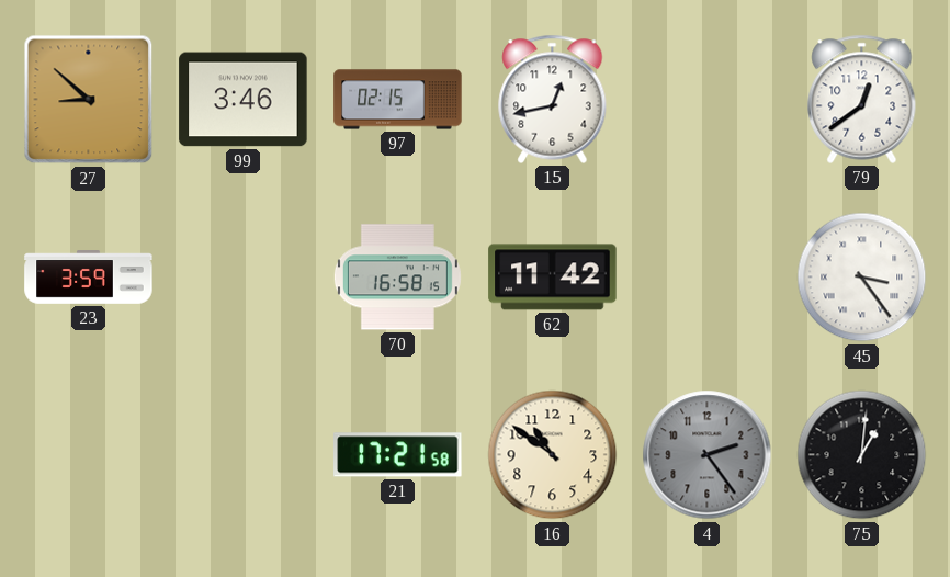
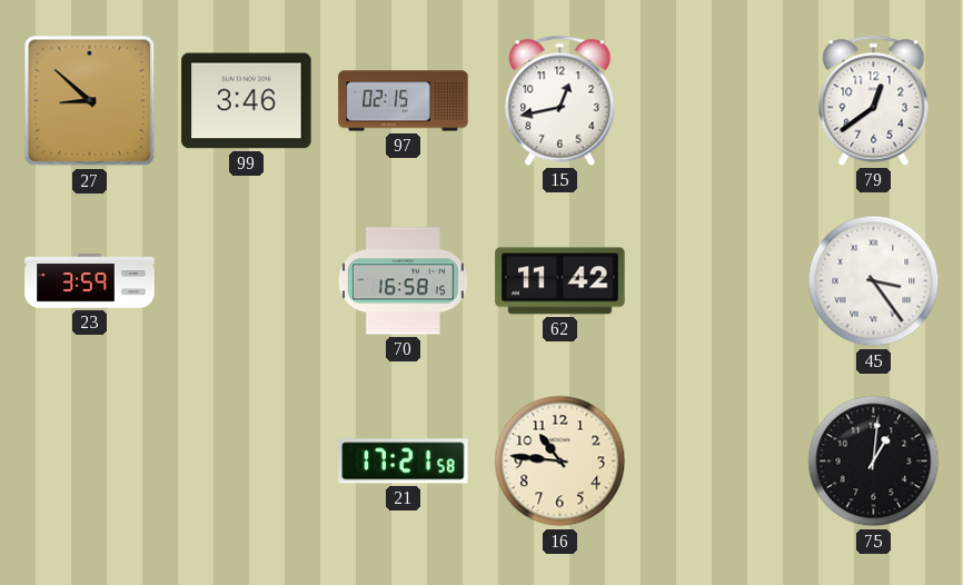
16: 10:51 -> 10:46
4: 2:24 -> none
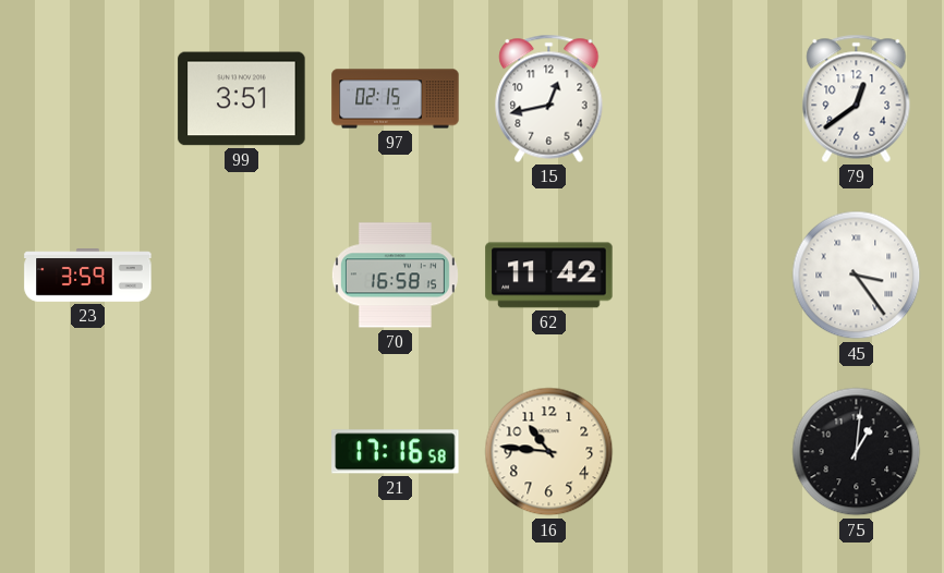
27: 8:52 -> none
99: 3:46 -> 3:51
21: 17:21 -> 17:16
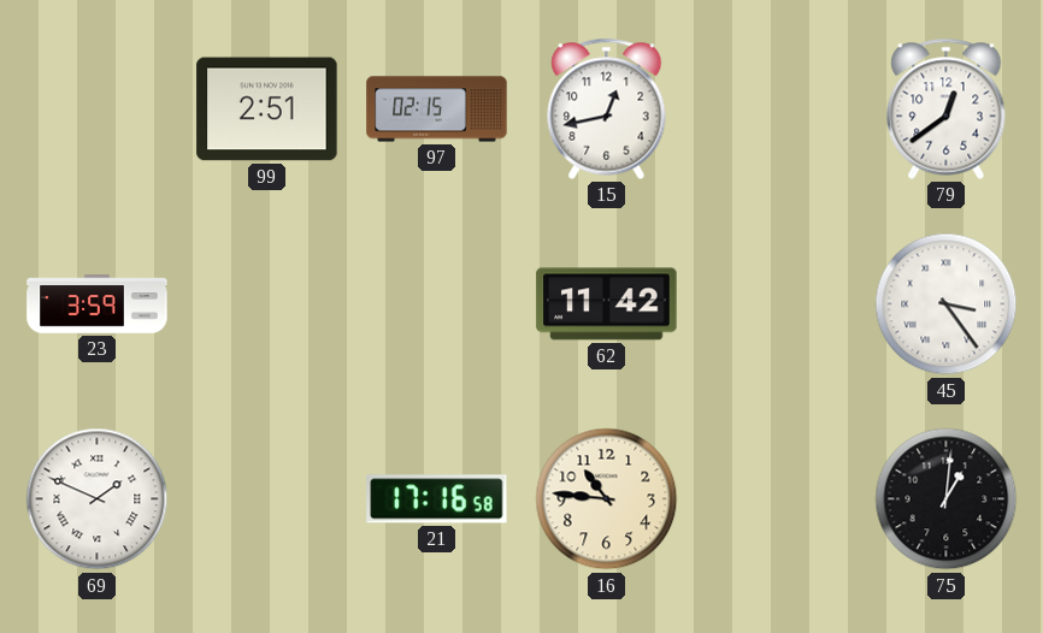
99: 3:51 -> 2:51
70: 16:58 -> none
69: none -> 1:49
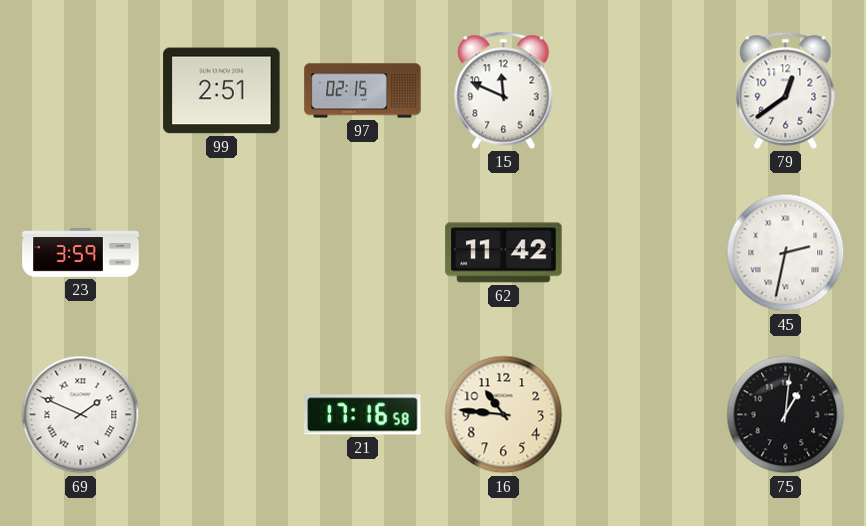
15: 12:43 -> 11:49
45: 3:24 -> 2:32
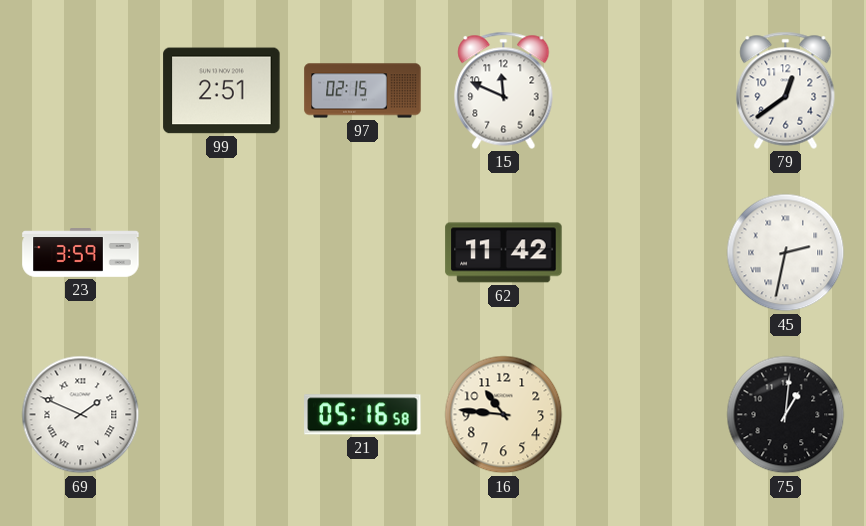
21: 17:16 -> 05:16
